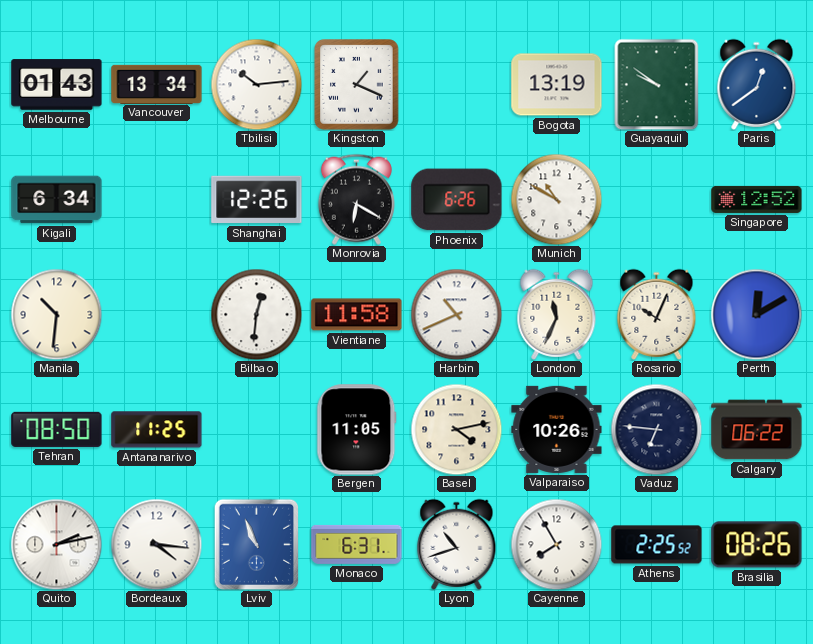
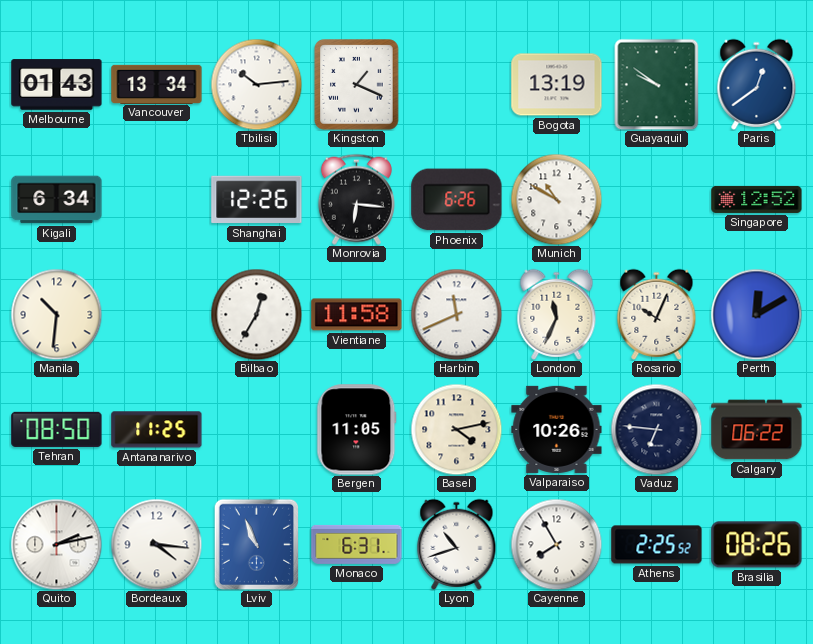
Monrovia: 6:20 -> 6:16
Bilbao: 12:31 -> 12:35
Harbin: 10:41 -> 11:41
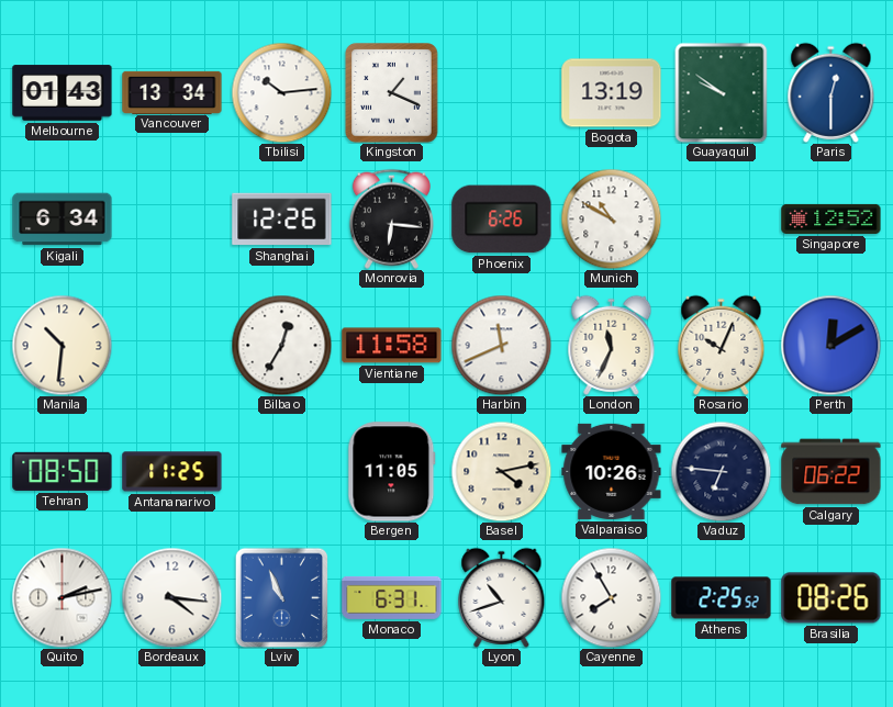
Paris: 12:39 -> 12:30
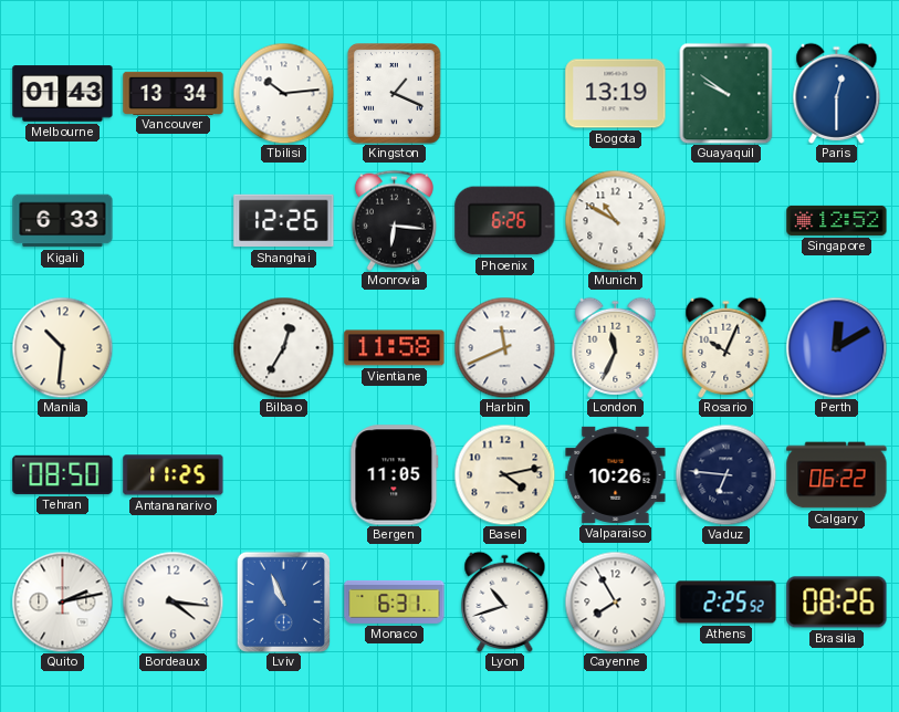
Kigali: 6:34 -> 6:33
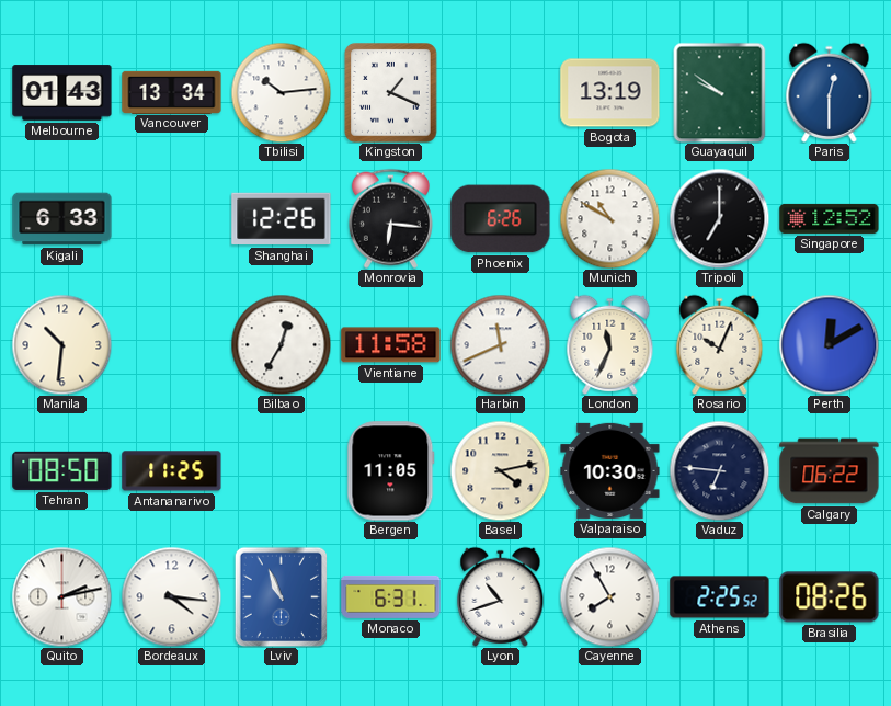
Tripoli: none -> 7:00
Valparaiso: 10:26 -> 10:30
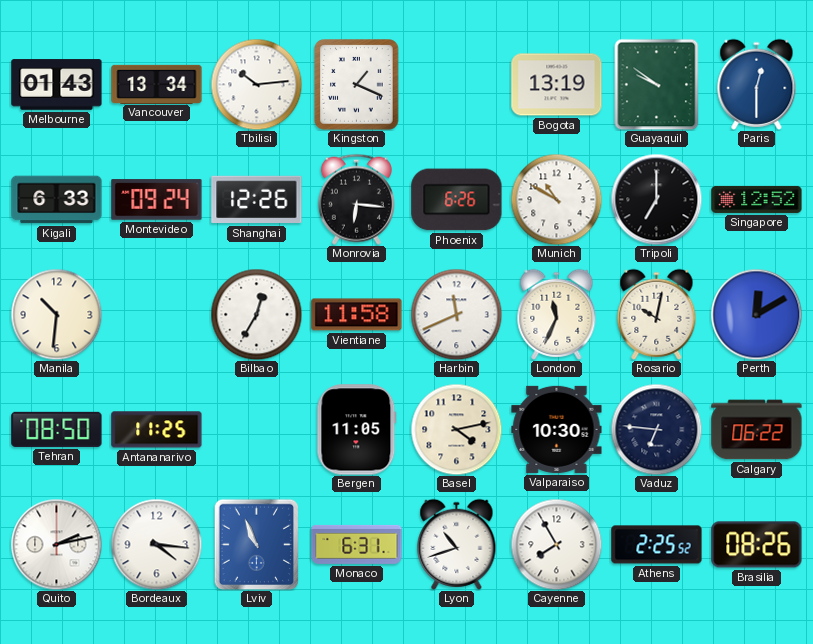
Montevideo: none -> 09:24
Rosario: 10:04 -> 10:02
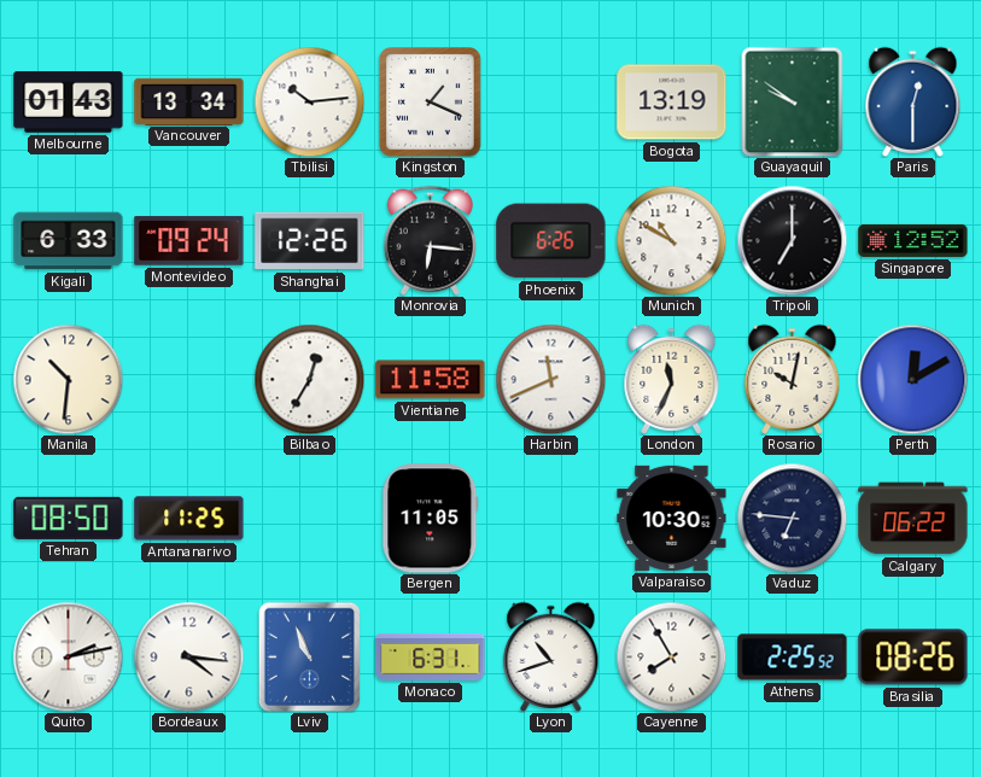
Basel: 4:13 -> none
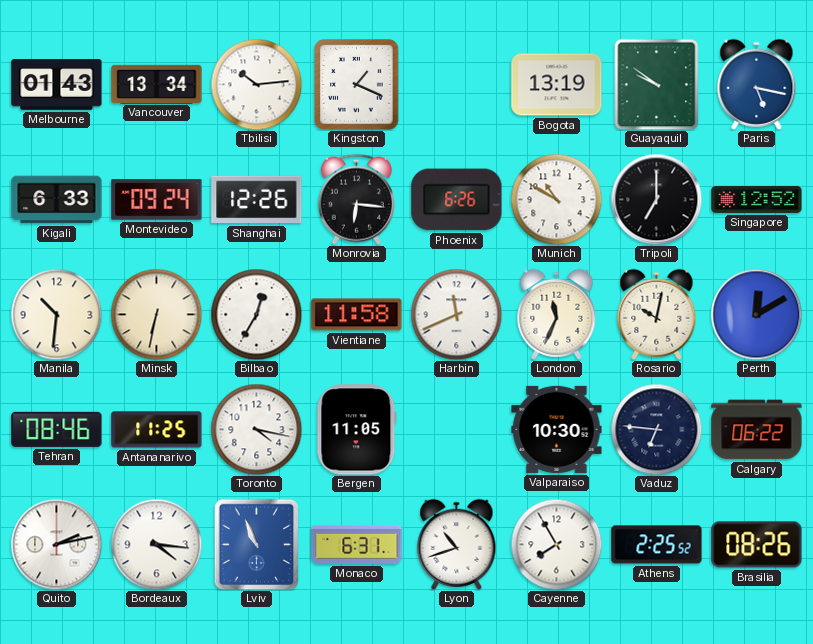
Paris: 12:30 -> 5:17
Minsk: none -> 6:32
Tehran: 08:50 -> 08:46
Toronto: none -> 4:17
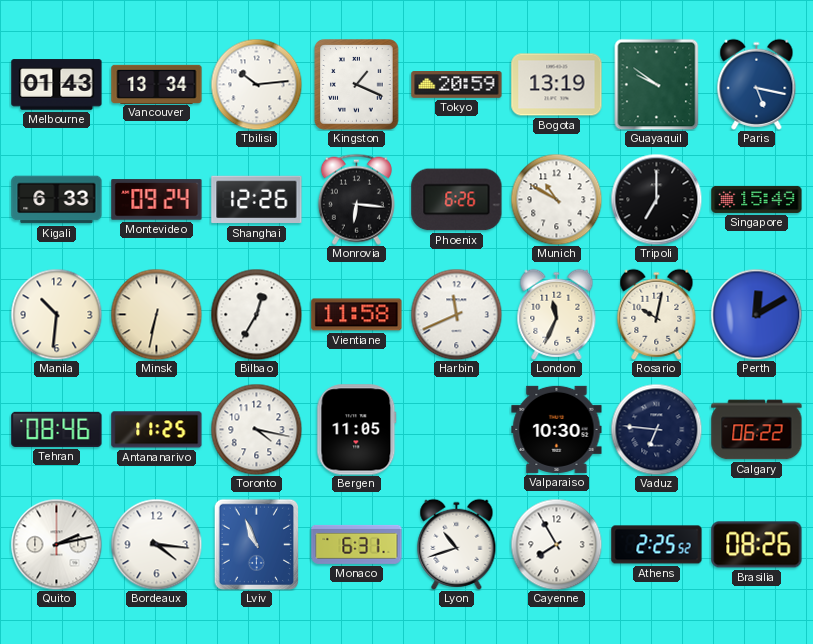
Tokyo: none -> 20:59
Singapore: 12:52 -> 15:49
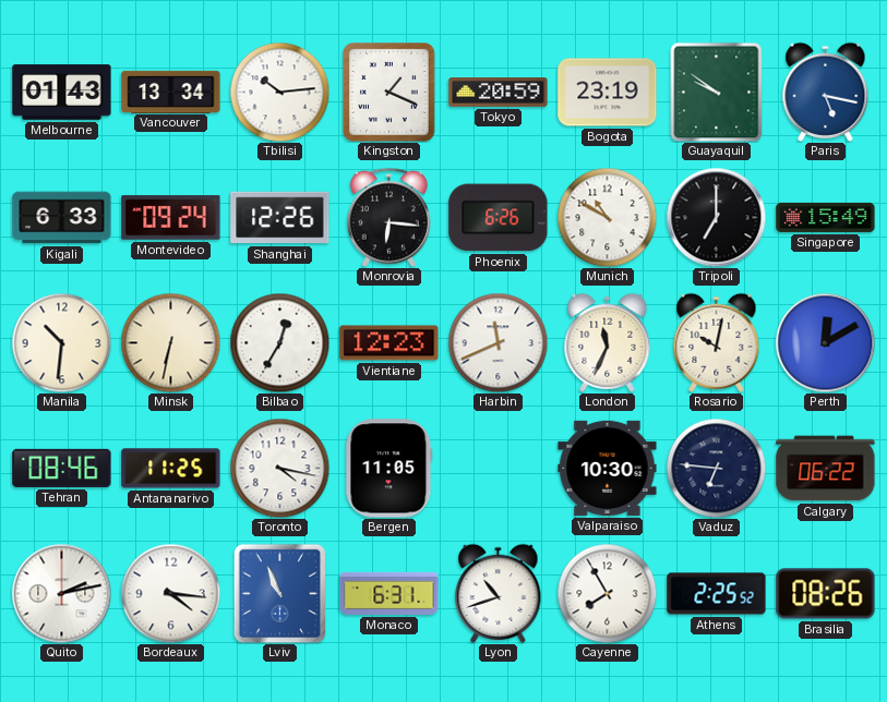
Bogota: 13:19 -> 23:19
Vientiane: 11:58 -> 12:23
